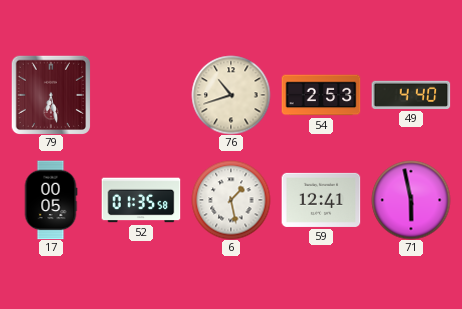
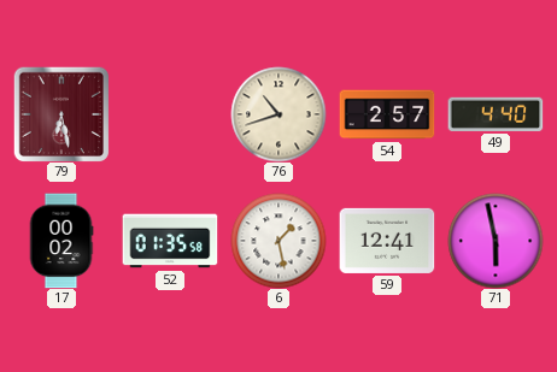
54: 2:53 -> 2:57
17: 00:05 -> 00:02
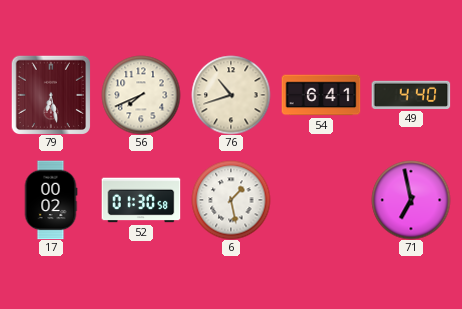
56: none -> 7:41
54: 2:57 -> 6:41
52: 01:35 -> 01:30
59: 12:41 -> none
71: 5:58 -> 6:58
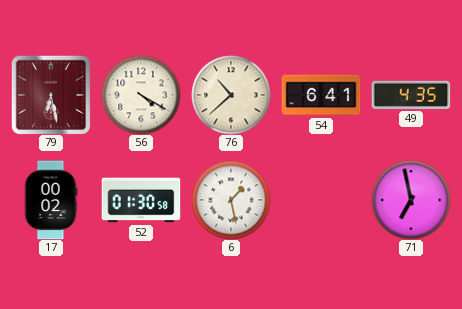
56: 7:41 -> 4:20
76: 10:42 -> 10:38
49: 4:40 -> 4:35
